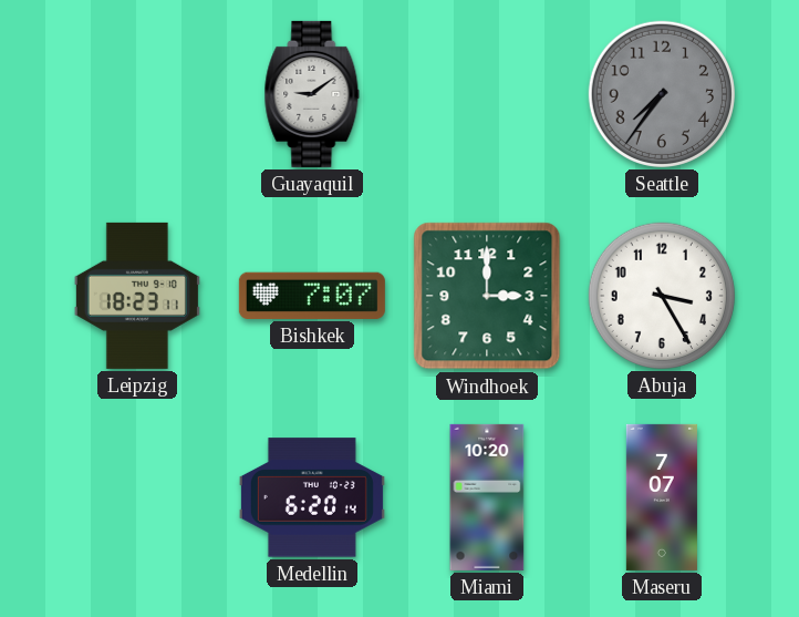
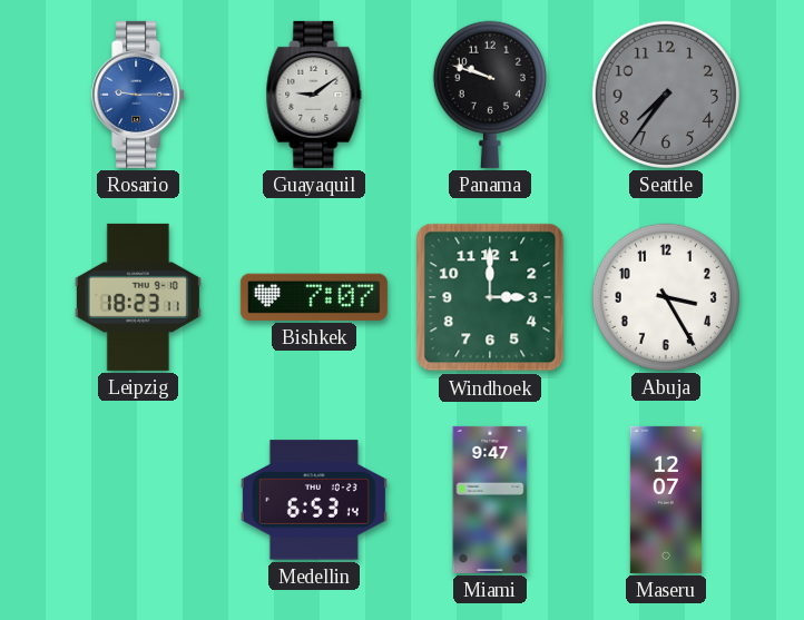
Rosario: none -> 9:15
Panama: none -> 9:48
Medellin: 6:20 -> 6:53
Miami: 10:20 -> 9:47
Maseru: 7:07 -> 12:07
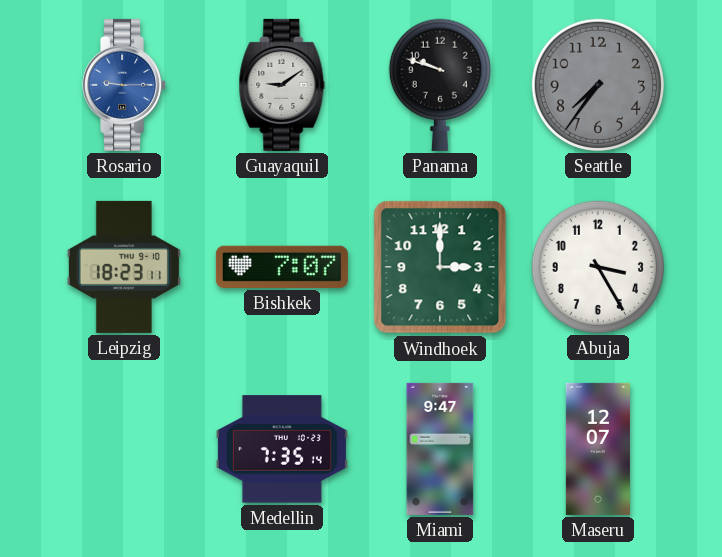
Medellin: 6:53 -> 7:35
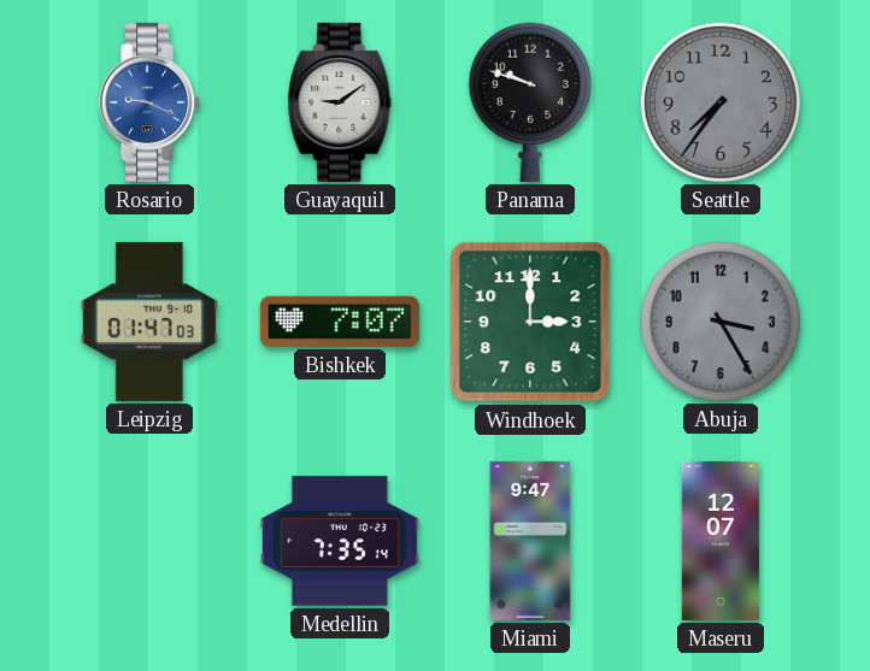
Rosario: 9:15 -> 9:19
Leipzig: 18:23 -> 01:47
Abuja dial: white -> grey
